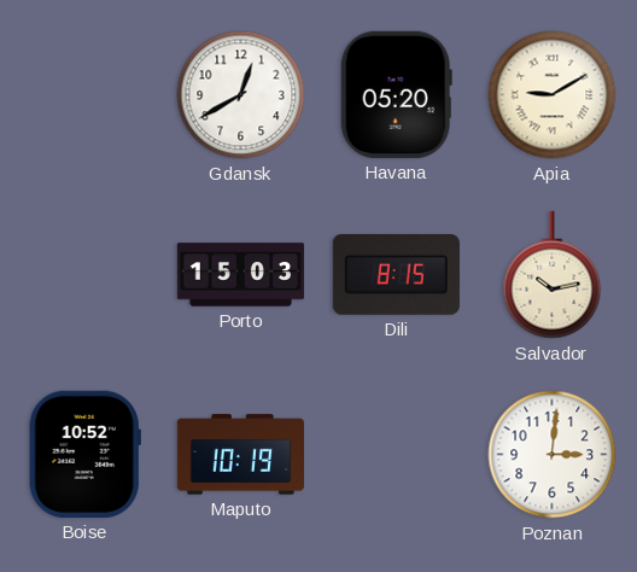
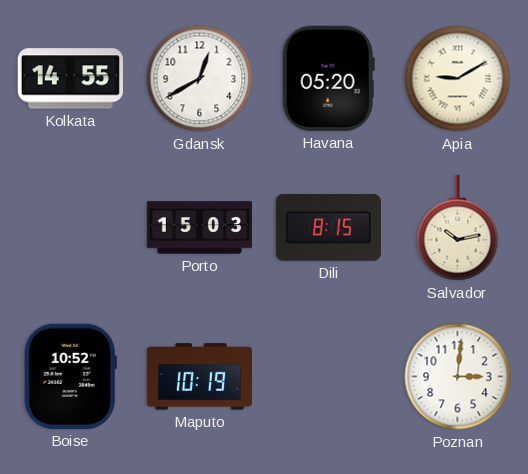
Kolkata: none -> 14:55
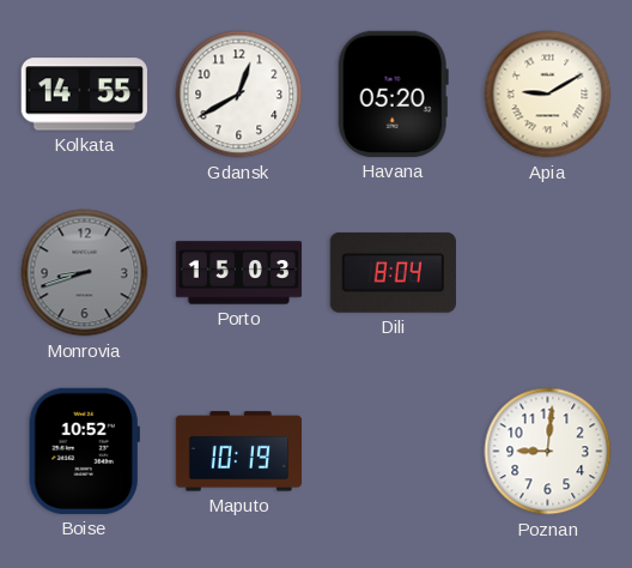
Monrovia: none -> 8:42
Dili: 8:15 -> 8:04
Salvador: 10:13 -> none
Poznan: 3:01 -> 9:01
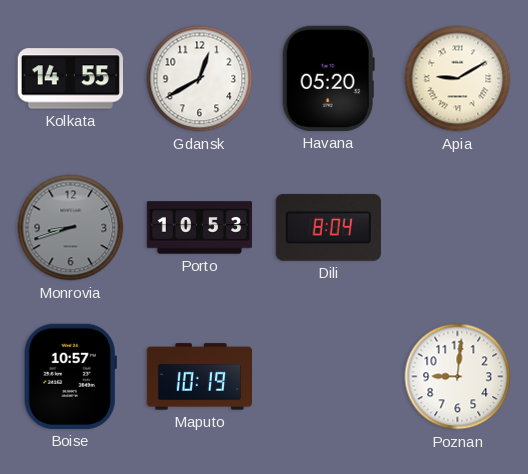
Porto: 15:03 -> 10:53
Boise: 10:52 -> 10:57
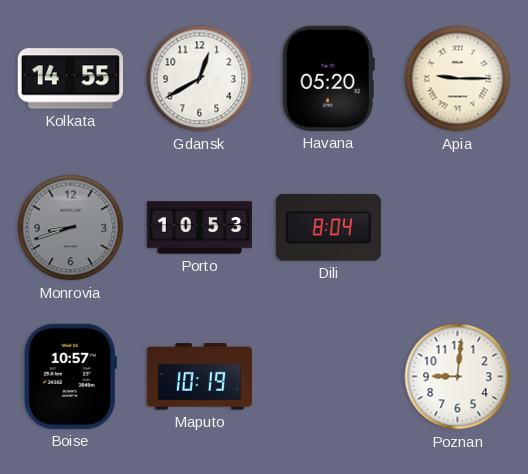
Apia: 9:10 -> 9:15
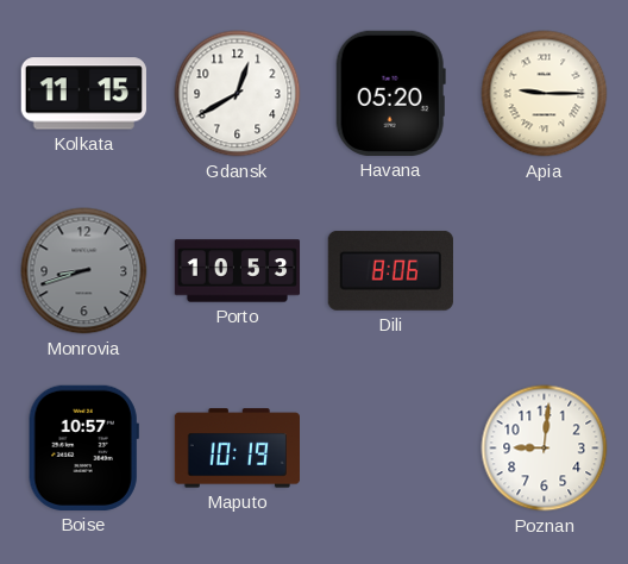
Kolkata: 14:55 -> 11:15
Dili: 8:04 -> 8:06
